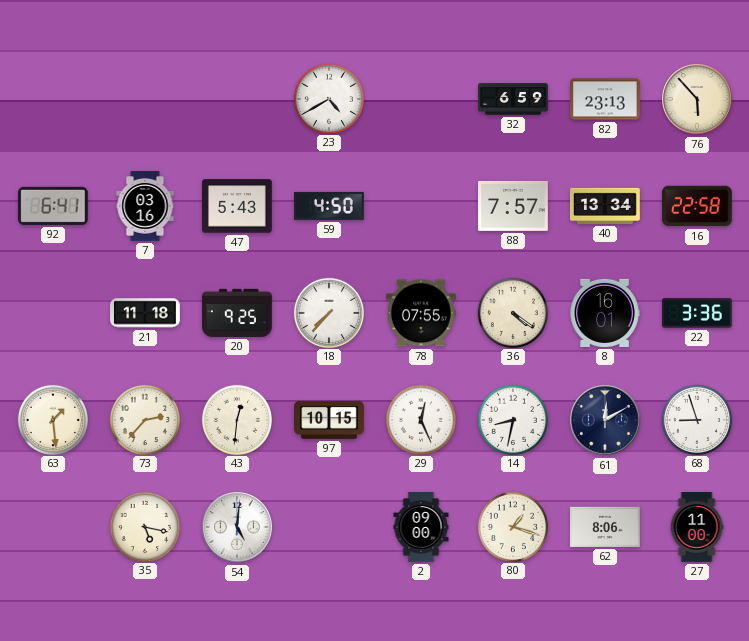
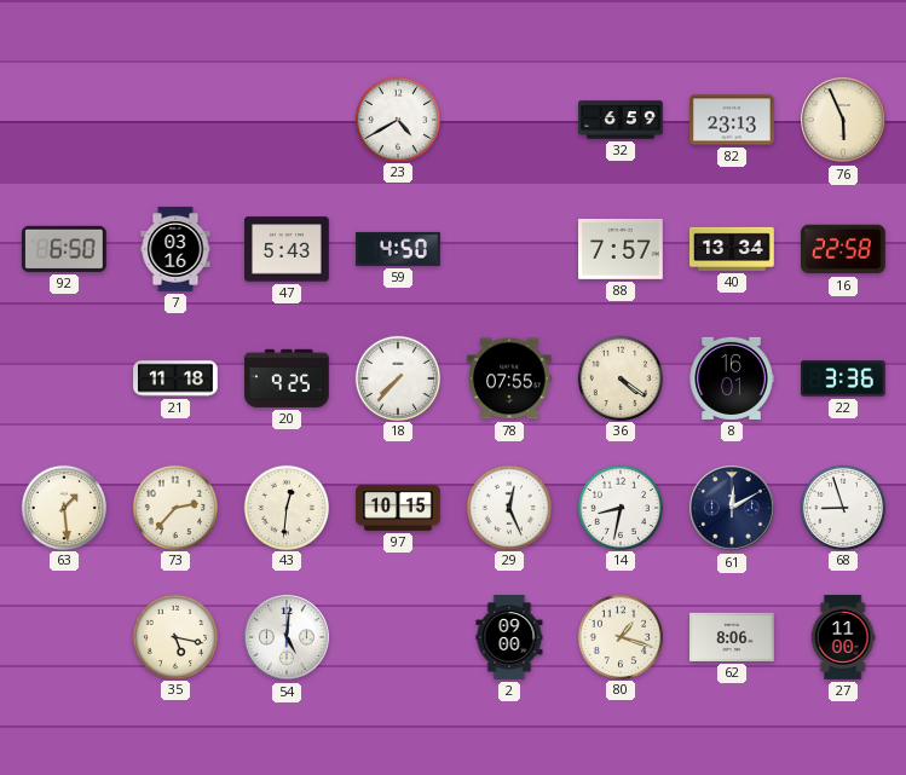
76: 5:53 -> 5:56
92: 6:41 -> 6:50
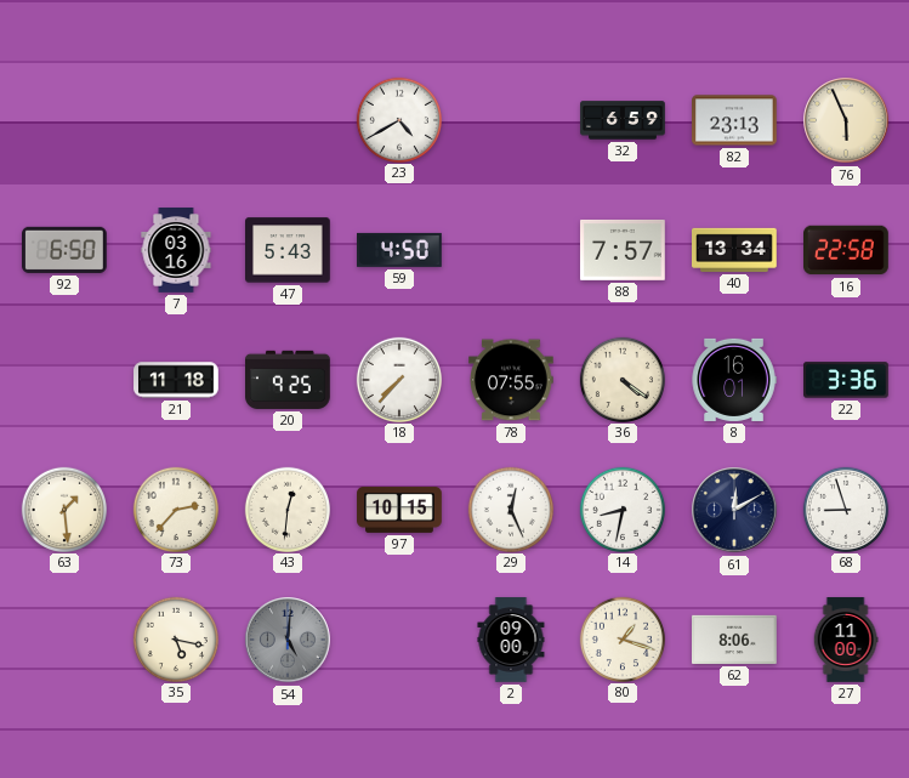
54 dial: white -> grey
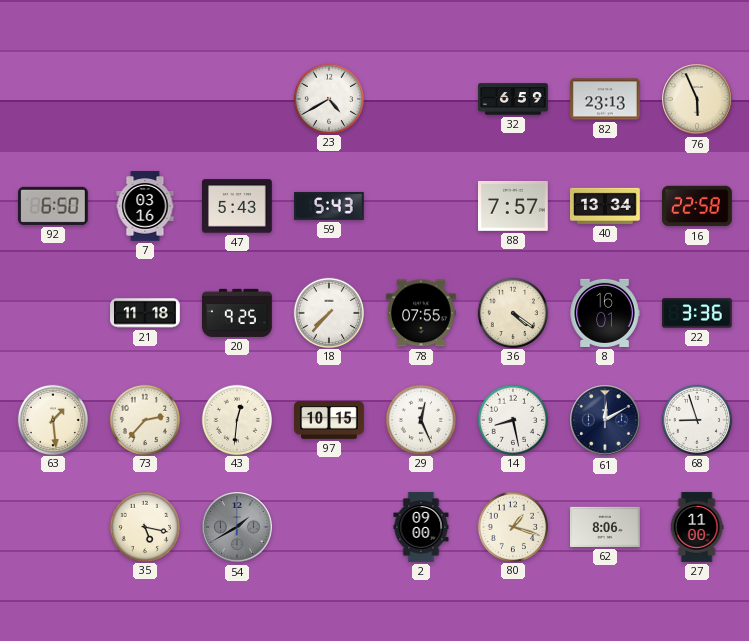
59: 4:50 -> 5:43
14: 8:32 -> 8:28
54: 5:01 -> 1:40
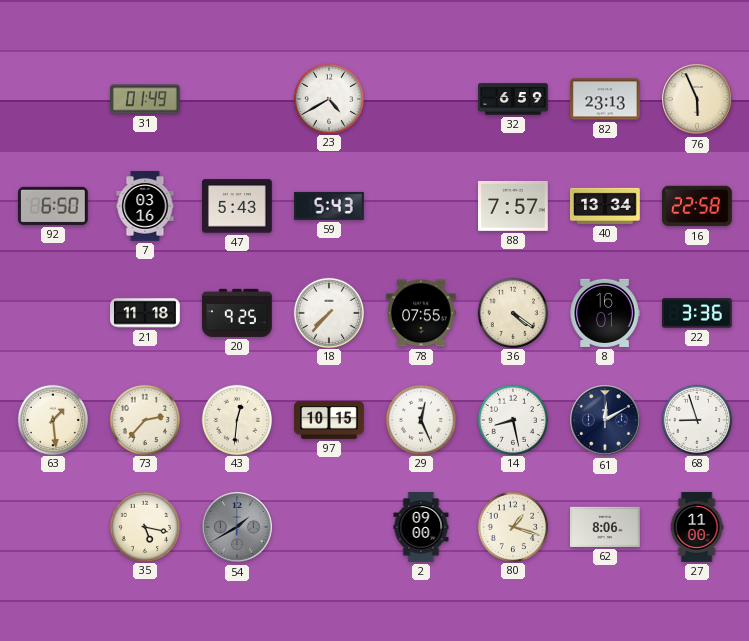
31: none -> 01:49
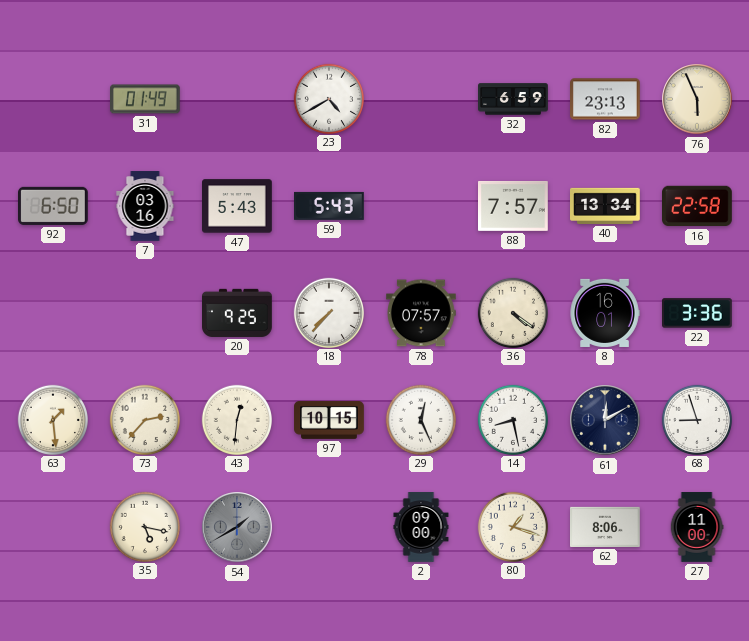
21: 11:18 -> none
78: 07:55 -> 07:57
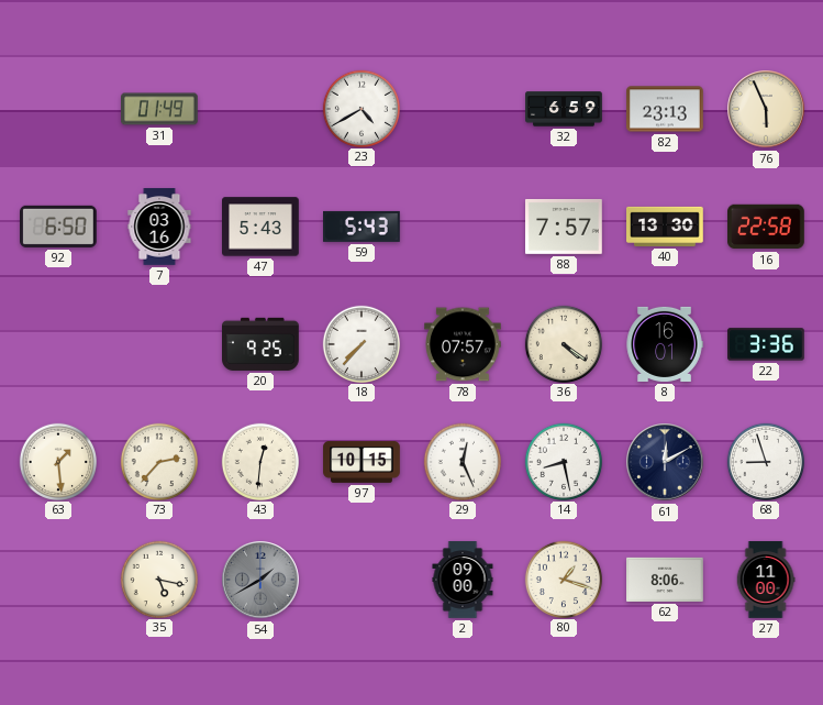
40: 13:34 -> 13:30
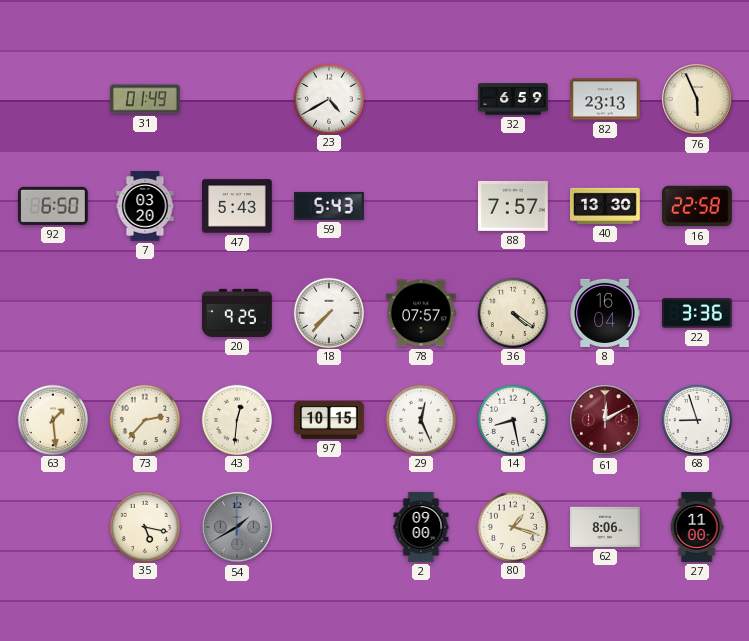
7: 03:16 -> 03:20
8: 16:01 -> 16:04
61 dial: navy -> burgundy
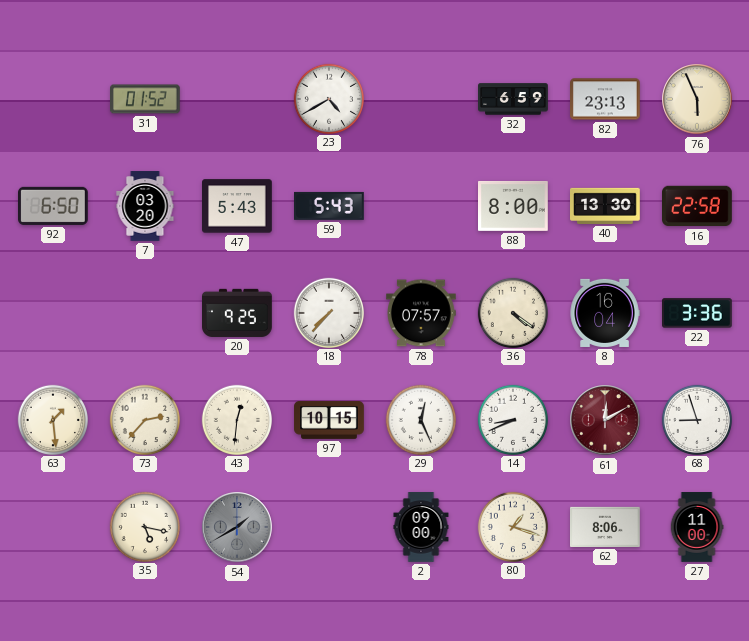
31: 01:49 -> 01:52
88: 7:57 -> 8:00
14: 8:28 -> 8:41
